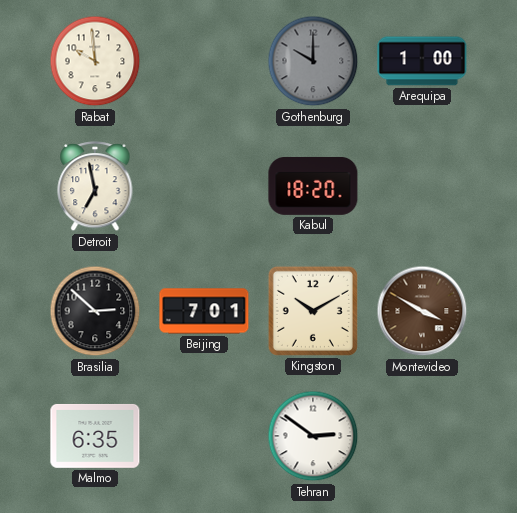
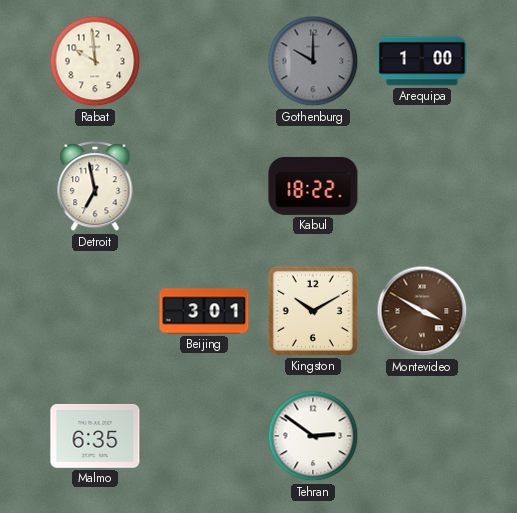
Kabul: 18:20 -> 18:22
Brasilia: 2:52 -> none
Beijing: 7:01 -> 3:01
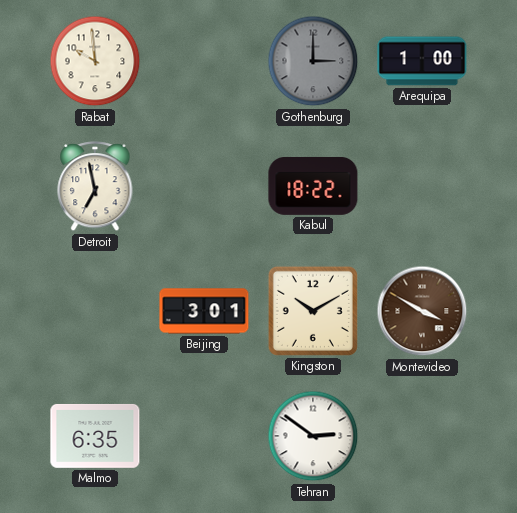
Gothenburg: 10:00 -> 3:00
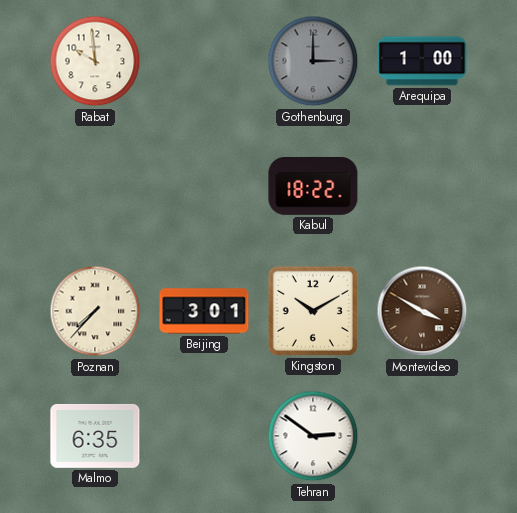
Detroit: 6:58 -> none
Poznan: none -> 7:37
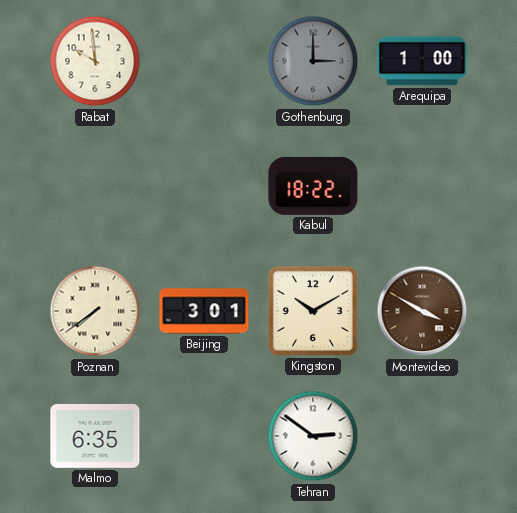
Poznan: 7:37 -> 7:39
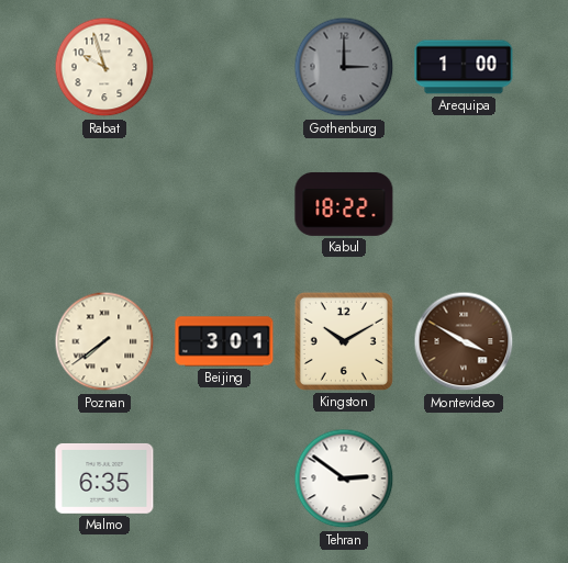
Rabat: 9:59 -> 9:57
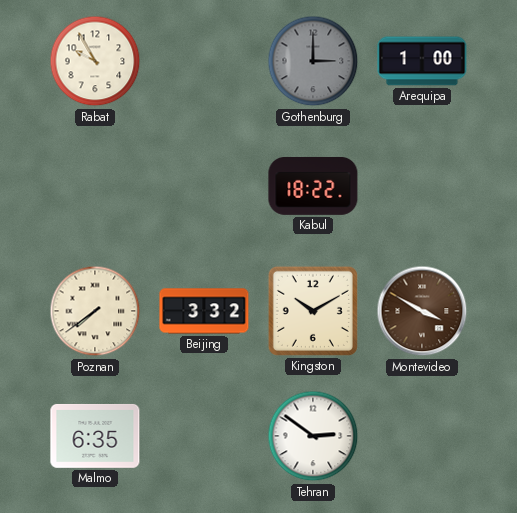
Rabat: 9:57 -> 9:55
Beijing: 3:01 -> 3:32
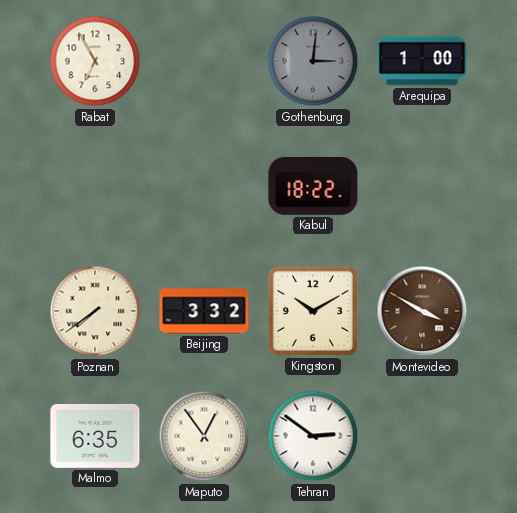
Rabat: 9:55 -> 6:55
Gothenburg: 3:00 -> 3:01
Maputo: none -> 12:54
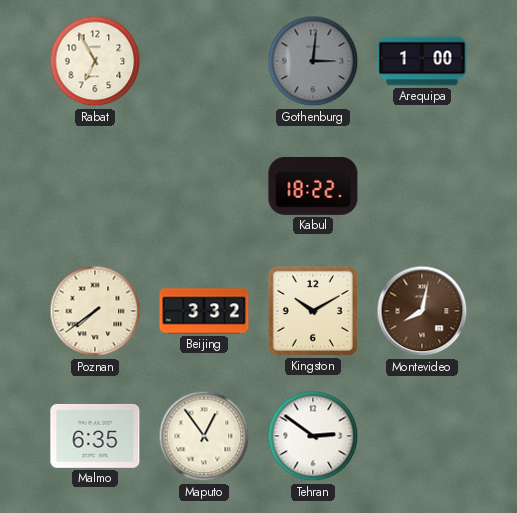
Montevideo: 3:50 -> 8:02
